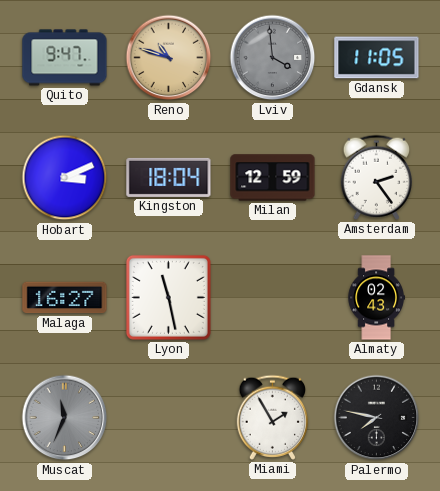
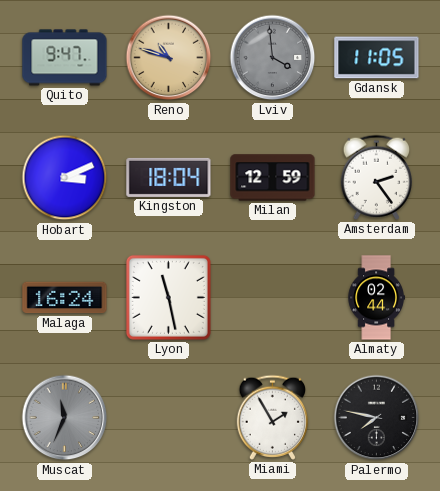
Malaga: 16:27 -> 16:24
Almaty: 02:43 -> 02:44
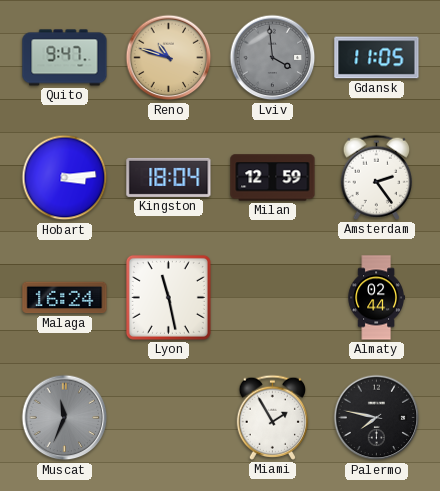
Hobart: 3:11 -> 3:14
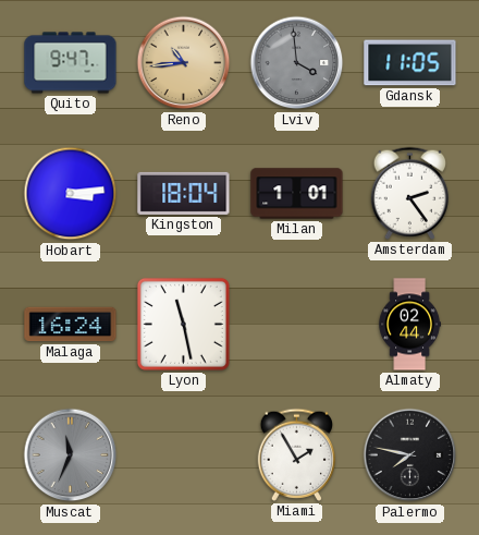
Reno: 10:48 -> 10:44
Milan: 12:59 -> 1:01
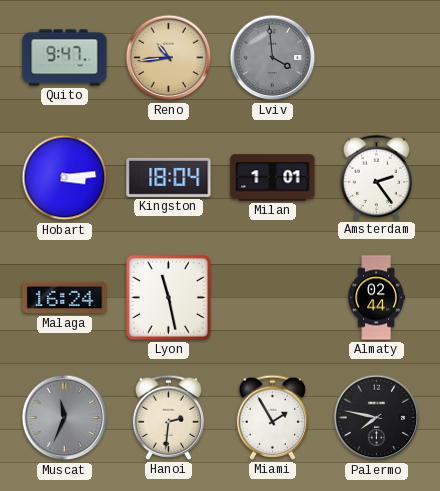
Gdansk: 11:05 -> none
Hanoi: none -> 2:31
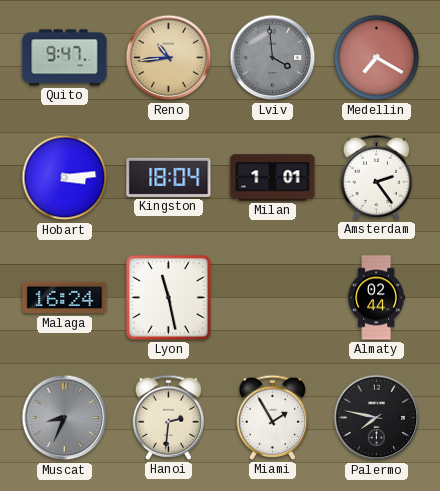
Medellin: none -> 7:20
Muscat: 11:34 -> 8:34
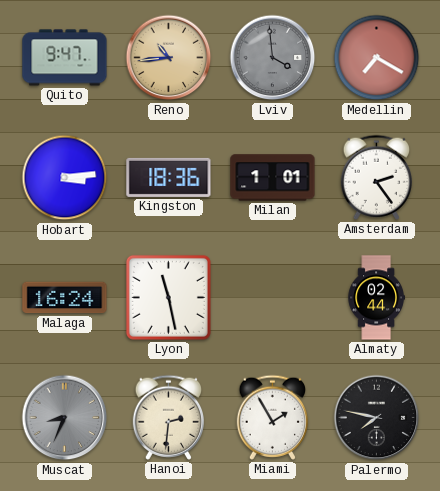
Kingston: 18:04 -> 18:36
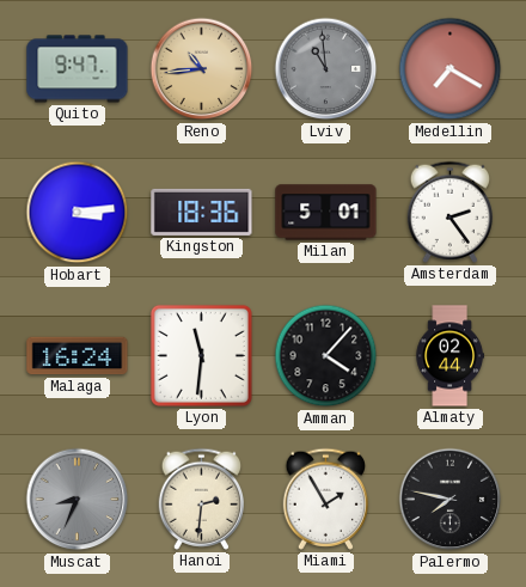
Lviv: 3:59 -> 10:59
Milan: 1:01 -> 5:01
Lyon: 11:28 -> 11:31
Amman: none -> 4:07
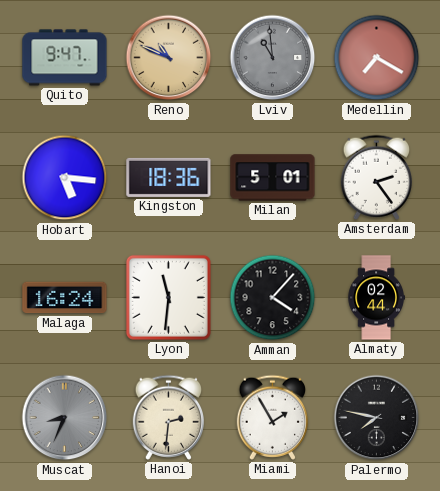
Reno: 10:44 -> 10:49
Hobart: 3:14 -> 5:16
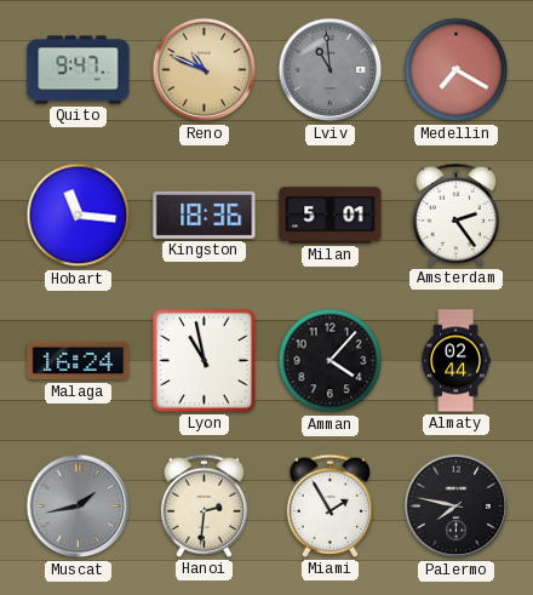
Hobart: 5:16 -> 11:16
Lyon: 11:31 -> 10:58
Muscat: 8:34 -> 1:43
